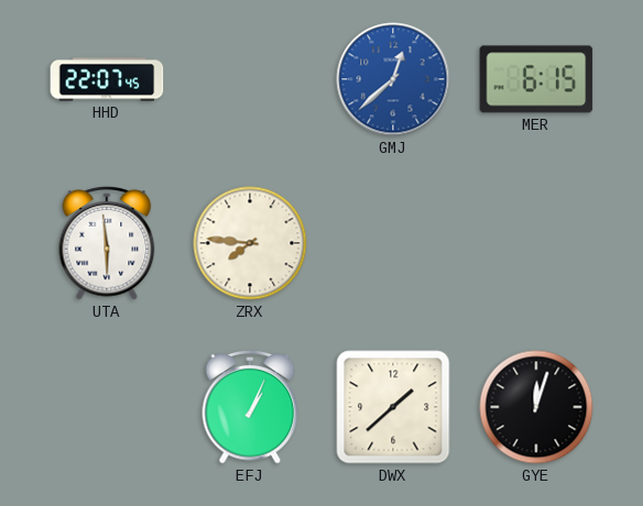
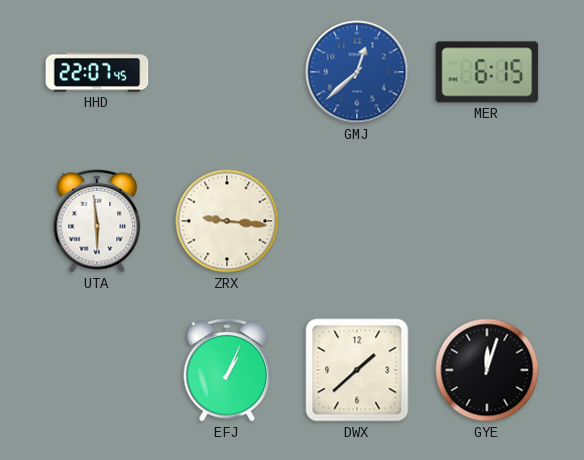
ZRX: 7:46 -> 9:16
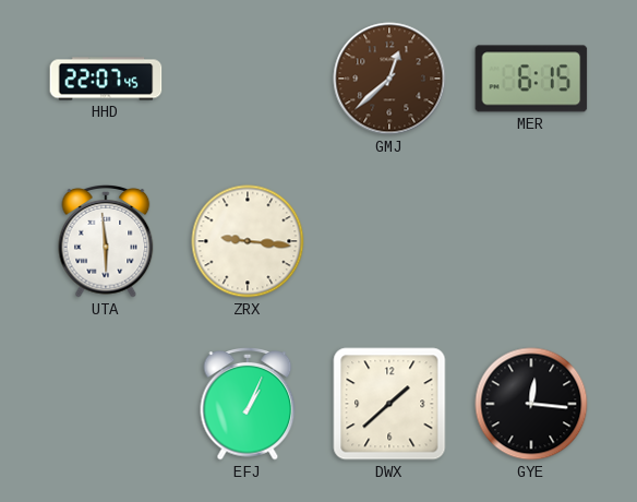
GMJ dial: blue -> brown
GYE: 12:03 -> 12:16
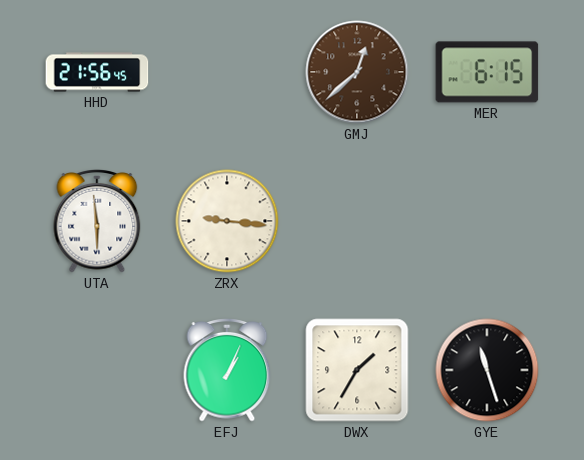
HHD: 22:07 -> 21:56
DWX: 1:38 -> 1:35
GYE: 12:16 -> 11:27
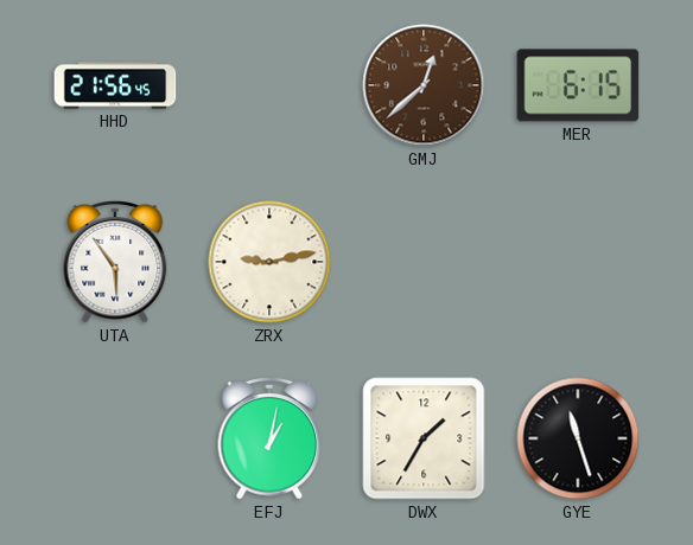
UTA: 5:59 -> 5:54
ZRX: 9:16 -> 9:13
EFJ: 1:04 -> 1:02
